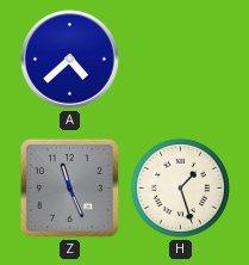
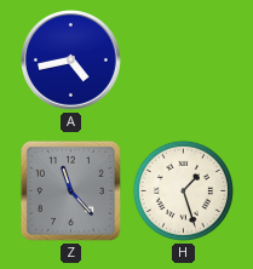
A: 4:38 -> 4:43
Z: 11:26 -> 11:23
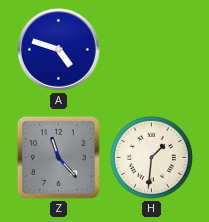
A: 4:43 -> 4:48
H: 1:27 -> 1:31
